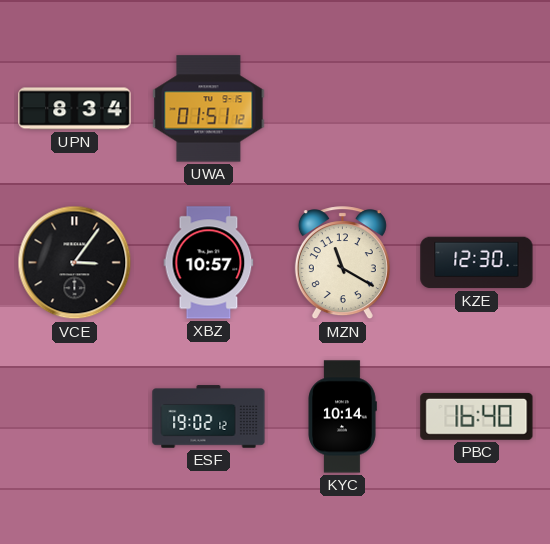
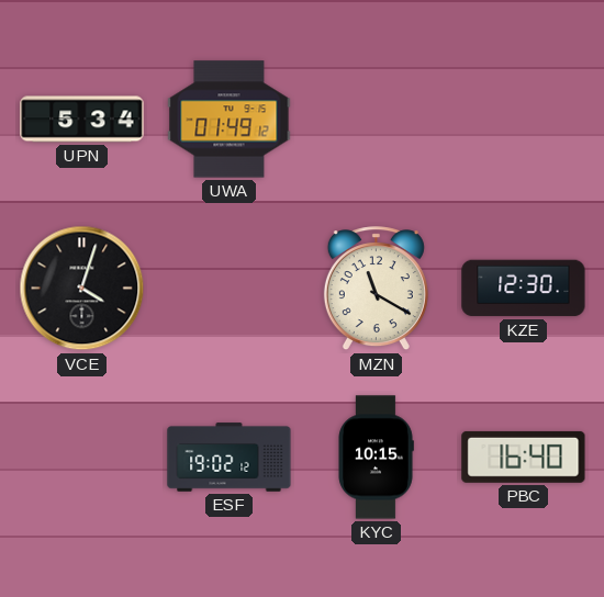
UPN: 8:34 -> 5:34
UWA: 01:51 -> 01:49
VCE: 3:06 -> 4:03
XBZ: 10:57 -> none
KYC: 10:14 -> 10:15
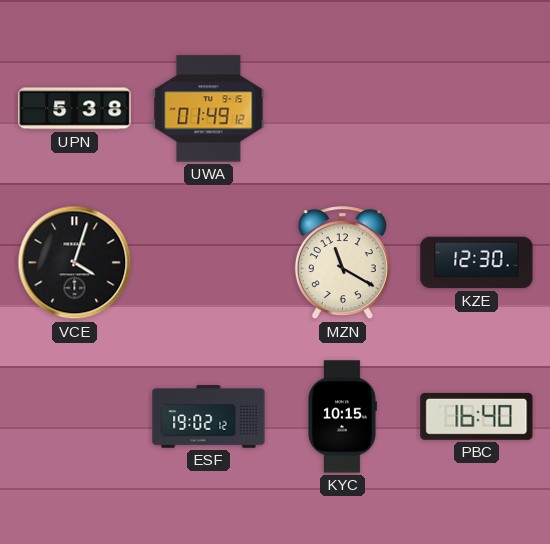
UPN: 5:34 -> 5:38
